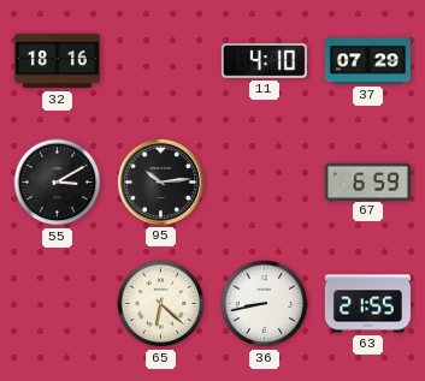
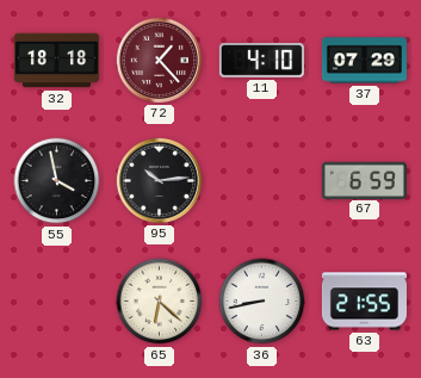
32: 18:16 -> 18:18
72: none -> 1:23
55: 3:10 -> 3:58
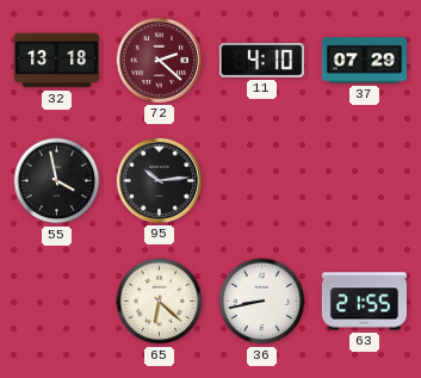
32: 18:18 -> 13:18
72: 1:23 -> 2:22
67: 6:59 -> none
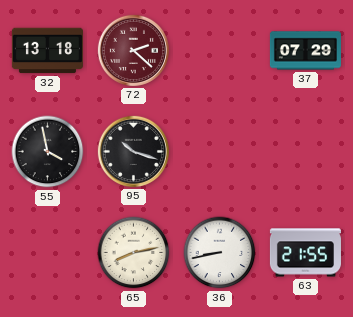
11: 4:10 -> none
95: 10:14 -> 10:18
65: 6:22 -> 8:13
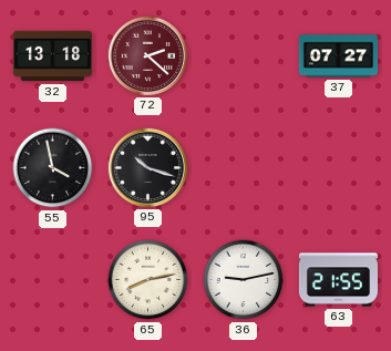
37: 07:29 -> 07:27
36: 8:43 -> 9:13
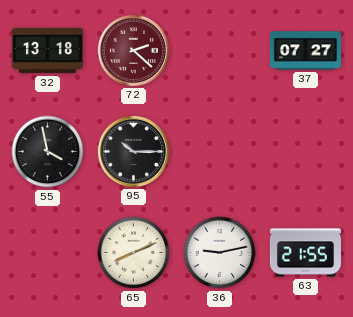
95: 10:18 -> 10:15
65: 8:13 -> 8:11
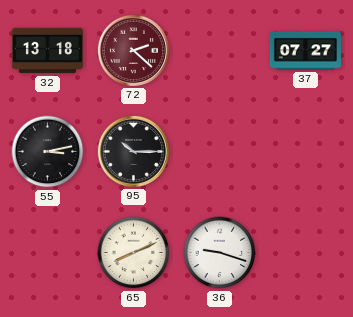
55: 3:58 -> 3:13
36: 9:13 -> 9:18
63: 21:55 -> none
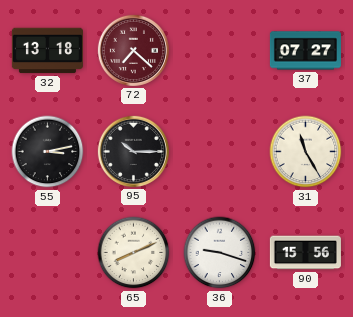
72: 2:22 -> 7:22
31: none -> 11:25
90: none -> 15:56
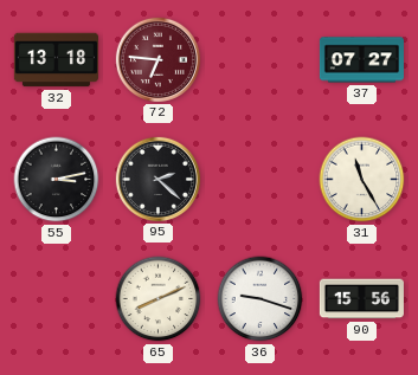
72: 7:22 -> 6:46
95: 10:15 -> 2:22
